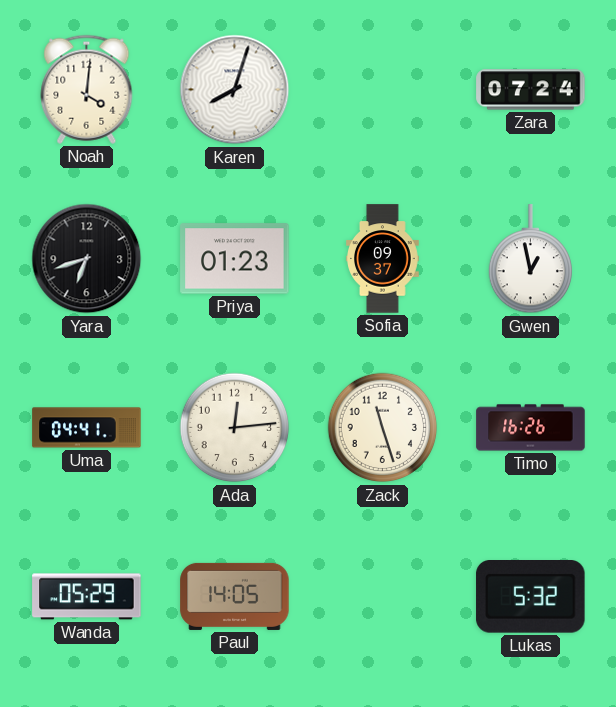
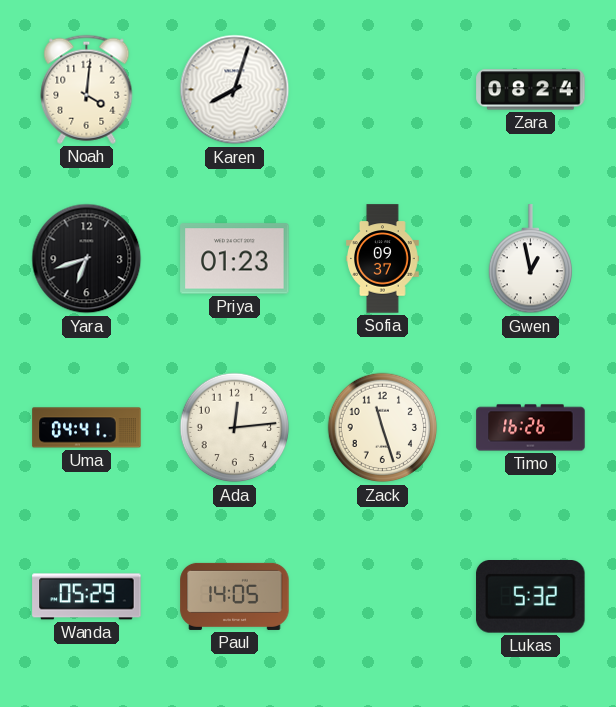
Zara: 07:24 -> 08:24
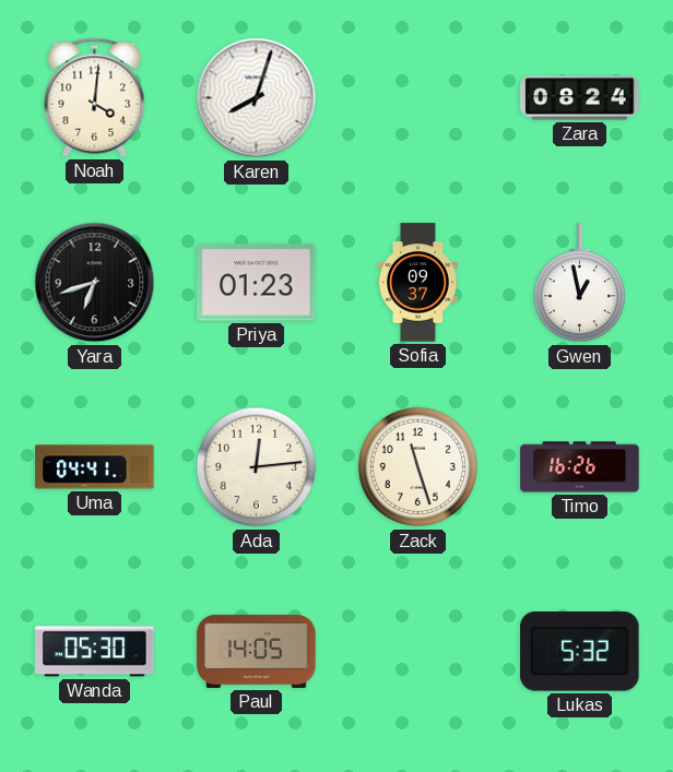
Wanda: 05:29 -> 05:30
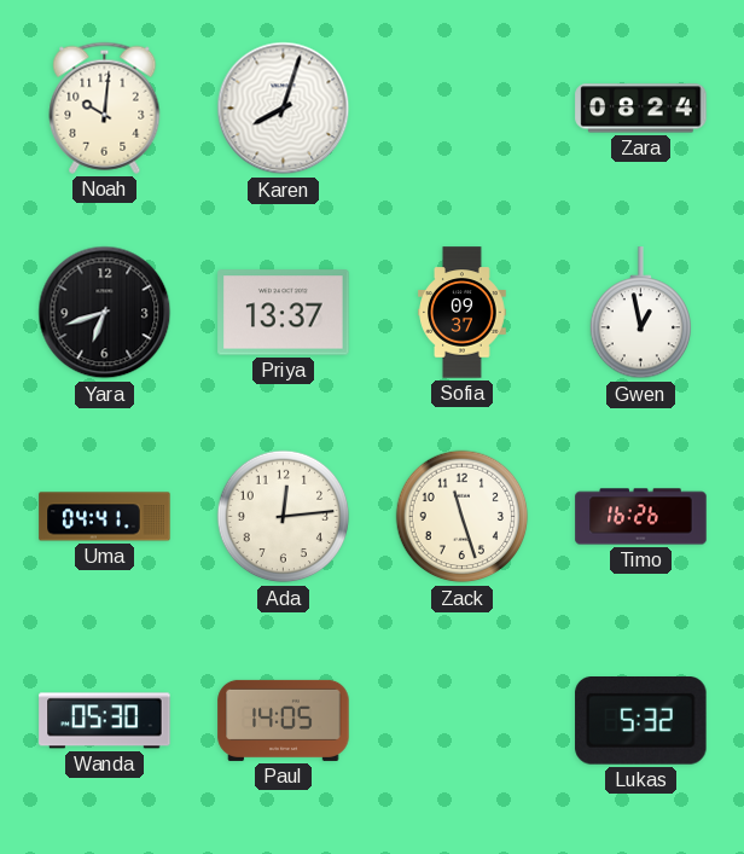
Noah: 4:01 -> 10:01
Priya: 01:23 -> 13:37
